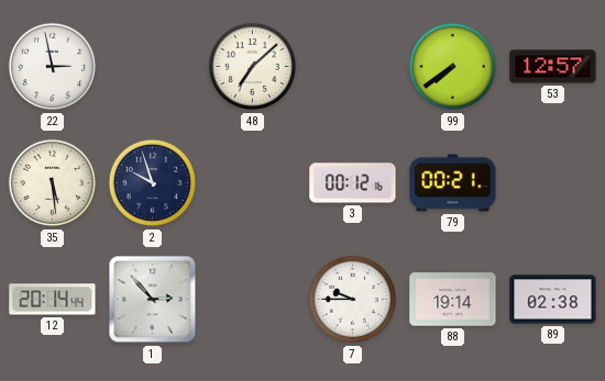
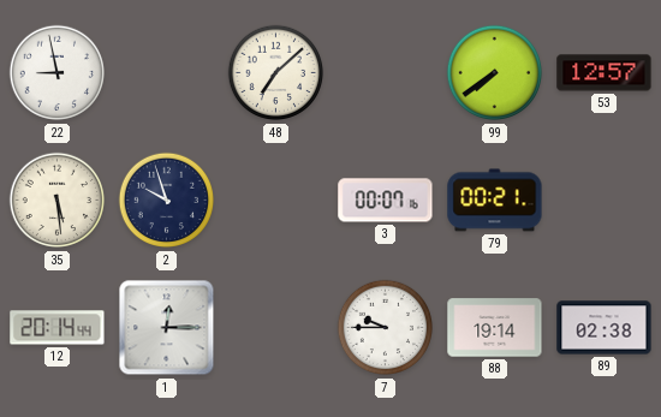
22: 2:58 -> 8:58
3: 00:12 -> 00:07
1: 2:53 -> 12:15
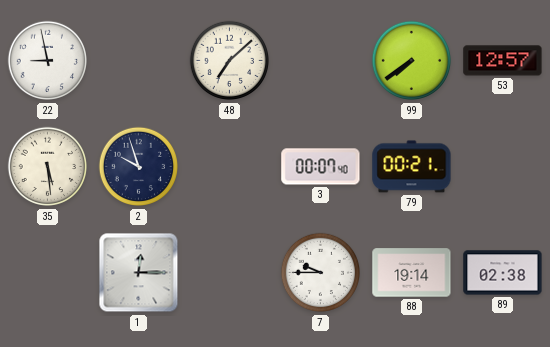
3: 00:07:16 -> 00:07:40
12: 20:14 -> none
